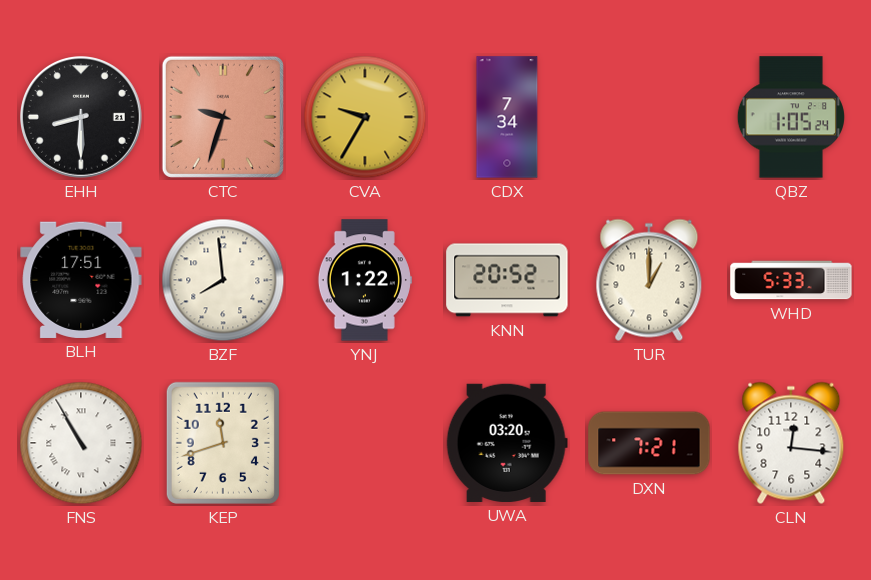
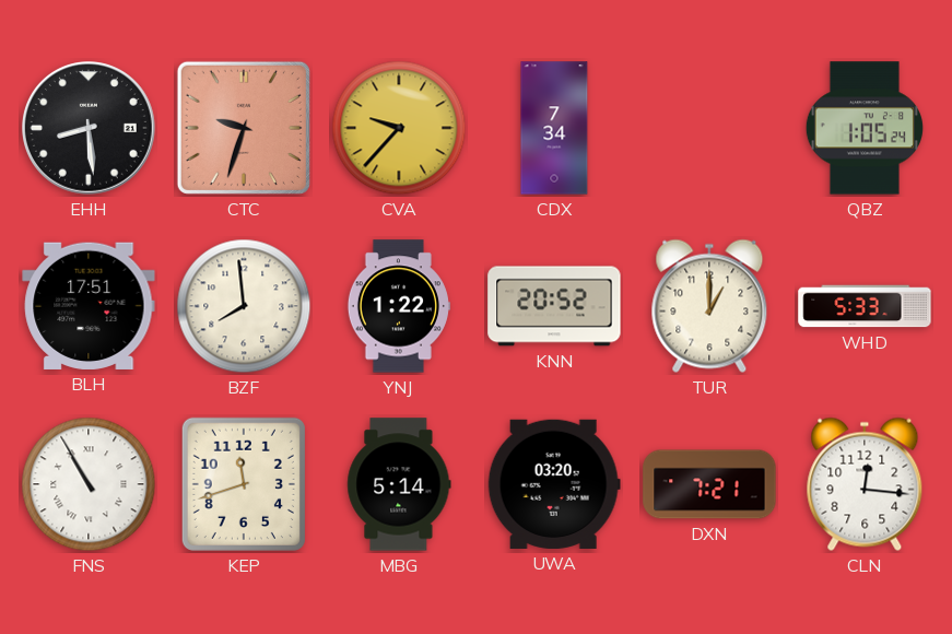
EHH: 8:30 -> 8:29
CVA: 9:35 -> 9:37
MBG: none -> 5:14
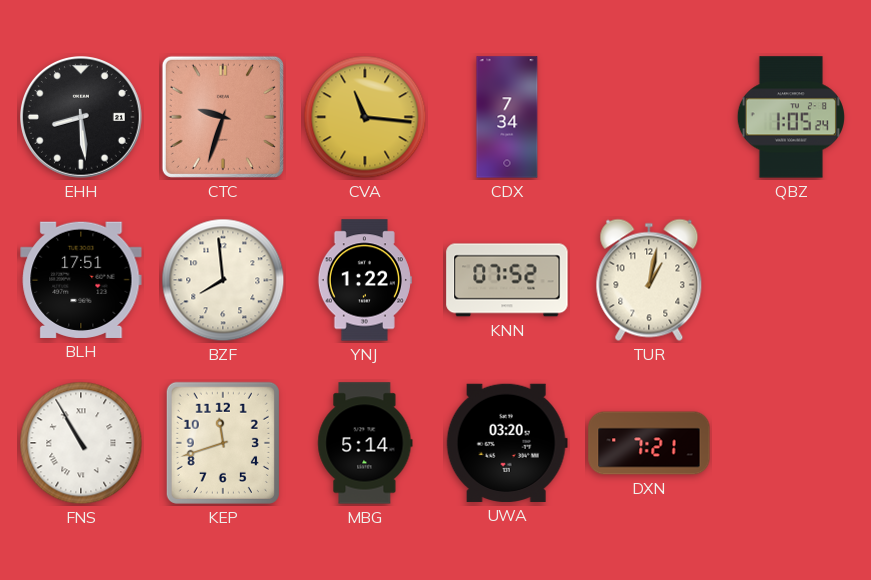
CVA: 9:37 -> 11:16
KNN: 20:52 -> 07:52
TUR: 1:00 -> 1:02
WHD: 5:33 -> none
CLN: 12:16 -> none
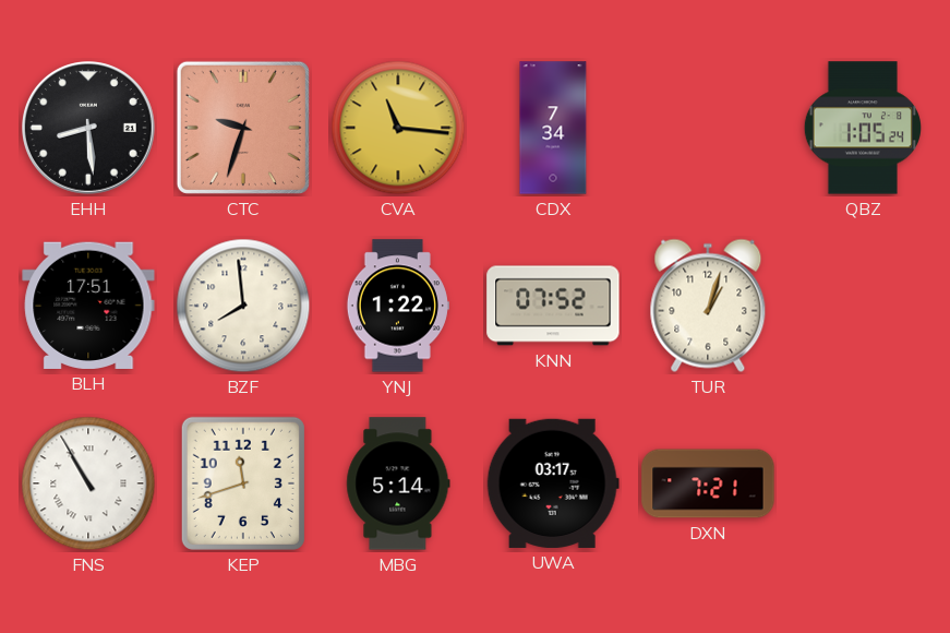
TUR: 1:02 -> 1:03
UWA: 03:20 -> 03:17
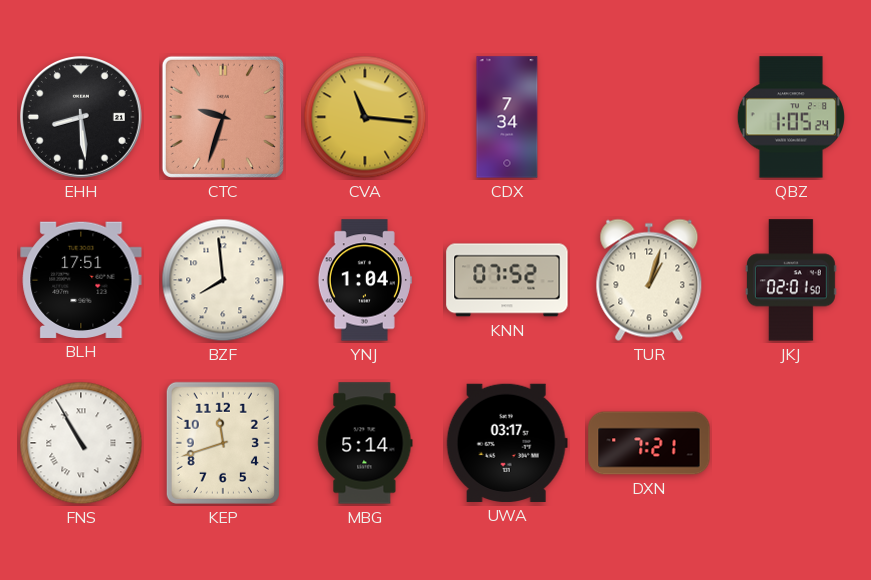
YNJ: 1:22 -> 1:04
JKJ: none -> 02:01
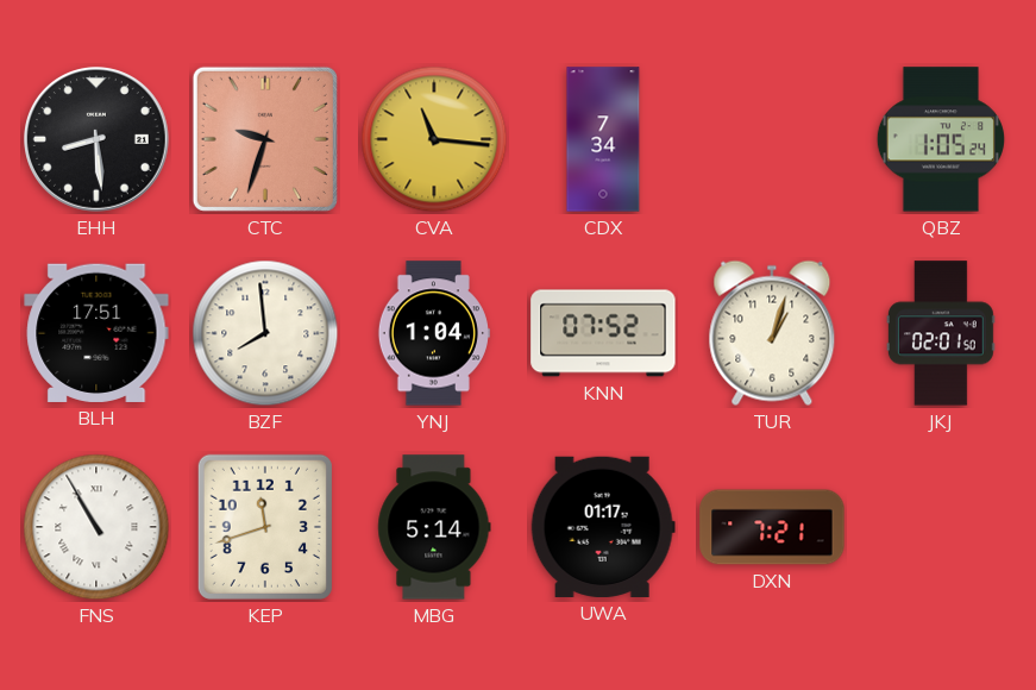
UWA: 03:17 -> 01:17
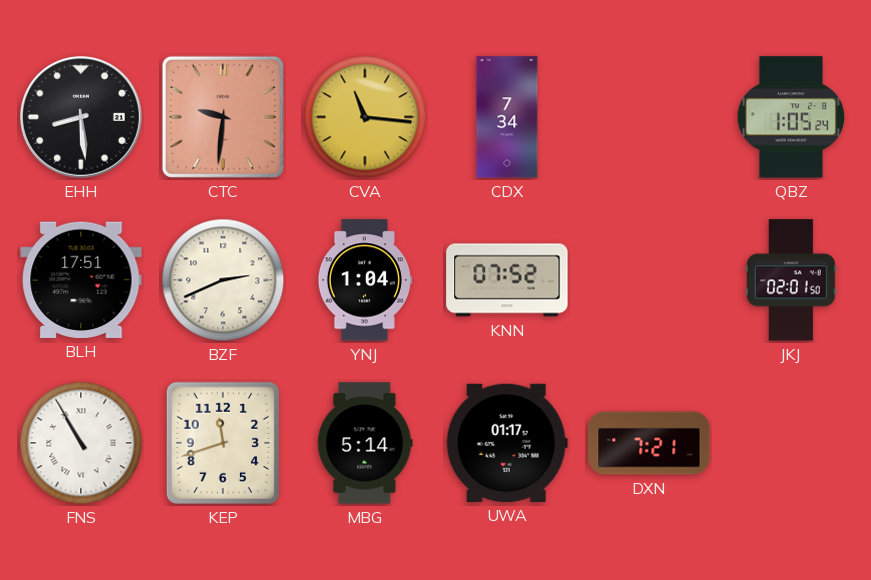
CTC: 9:33 -> 9:31
BZF: 7:59 -> 2:41
TUR: 1:03 -> none
